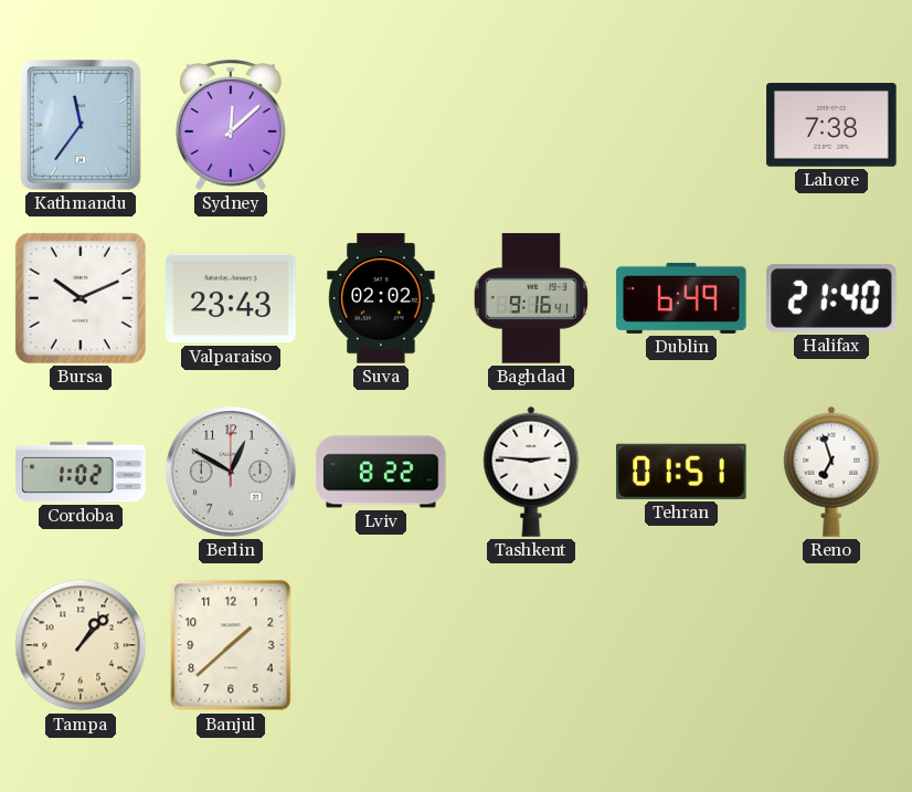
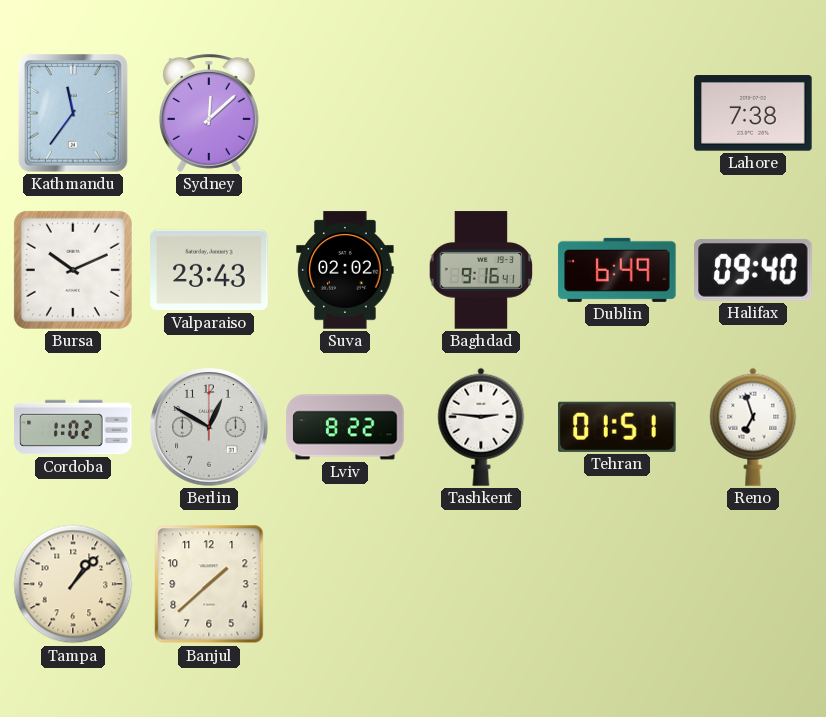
Halifax: 21:40 -> 09:40
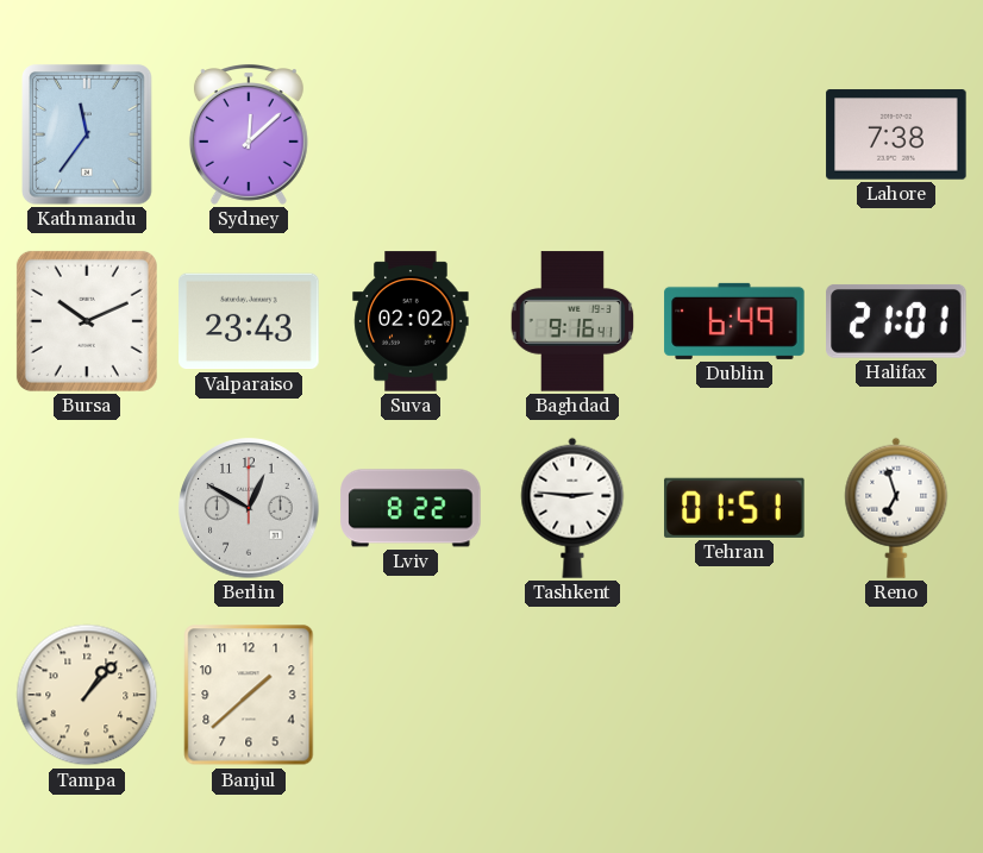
Halifax: 09:40 -> 21:01
Cordoba: 1:02 -> none
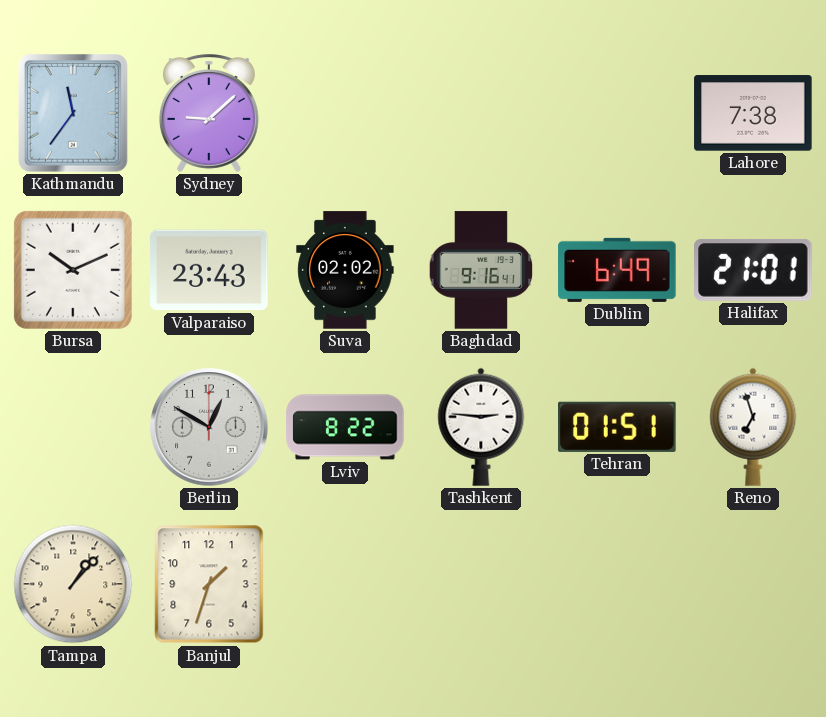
Sydney: 12:08 -> 9:08
Banjul: 1:38 -> 1:33
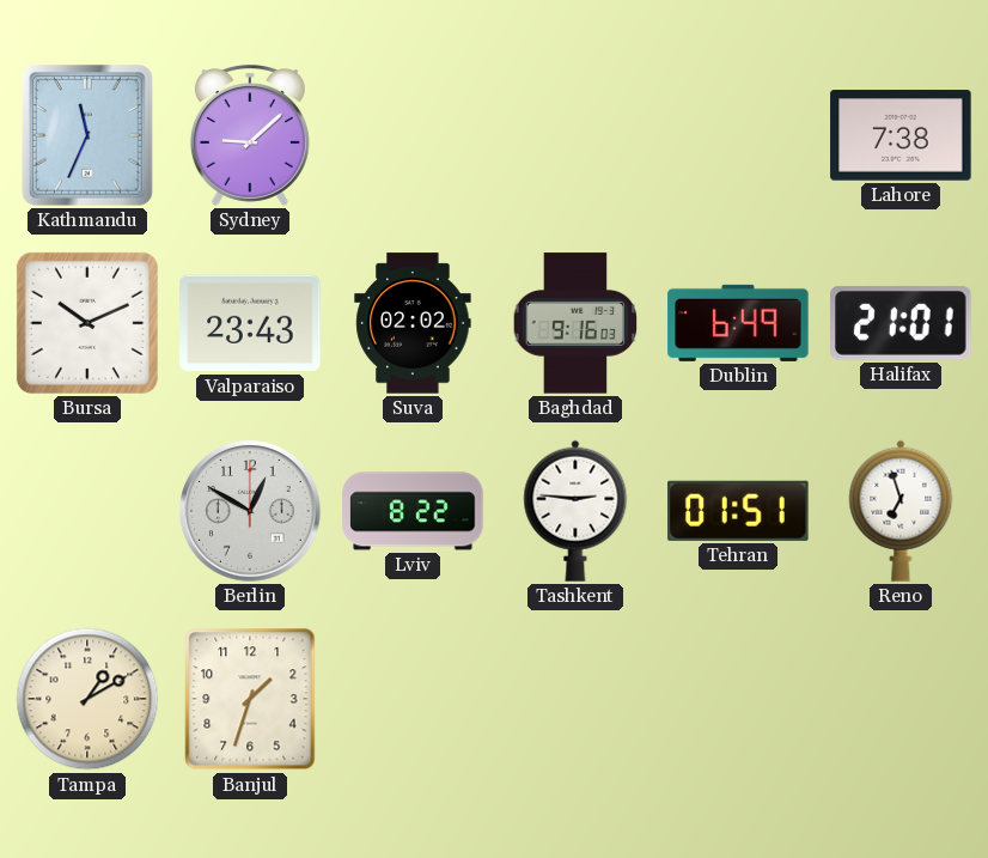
Kathmandu: 11:36 -> 11:34
Baghdad: 9:16:41 -> 9:16:03
Tampa: 1:07 -> 1:10
